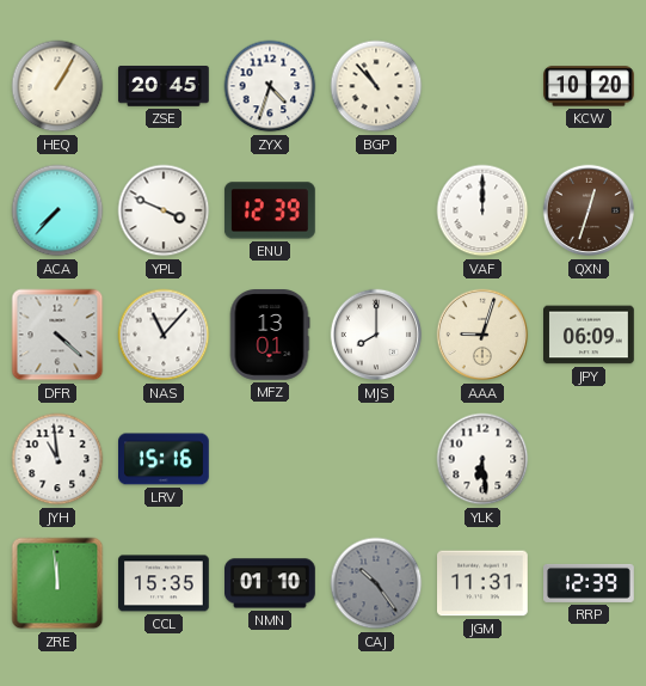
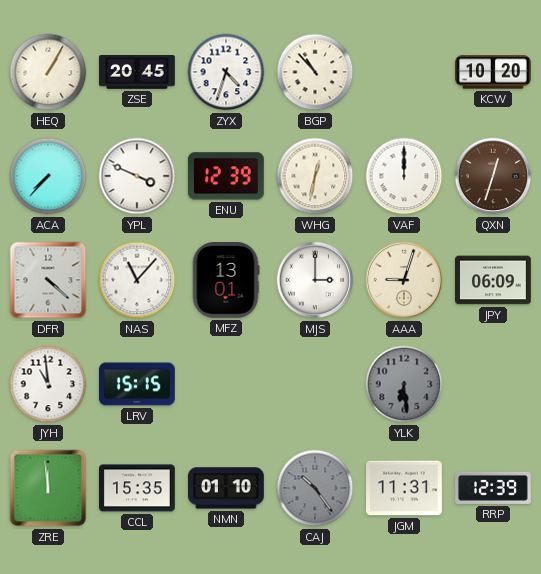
WHG: none -> 12:32
MJS: 8:00 -> 3:00
LRV: 15:16 -> 15:15
YLK dial: white -> grey
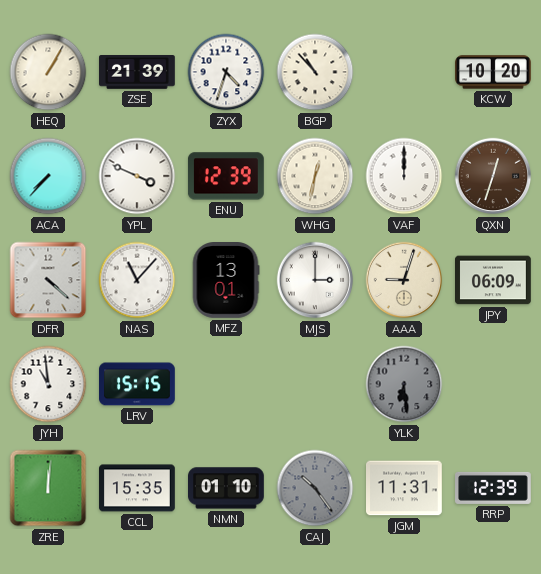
ZSE: 20:45 -> 21:39
ZRE: 11:59 -> 12:01
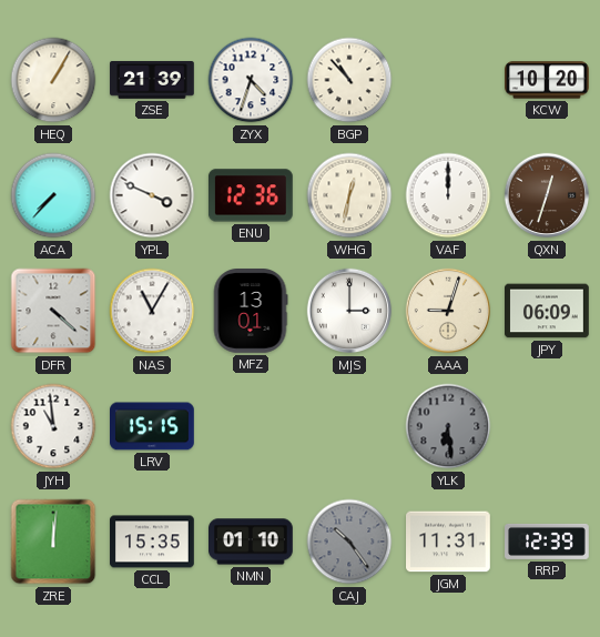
ENU: 12:39 -> 12:36
NAS: 11:07 -> 11:05
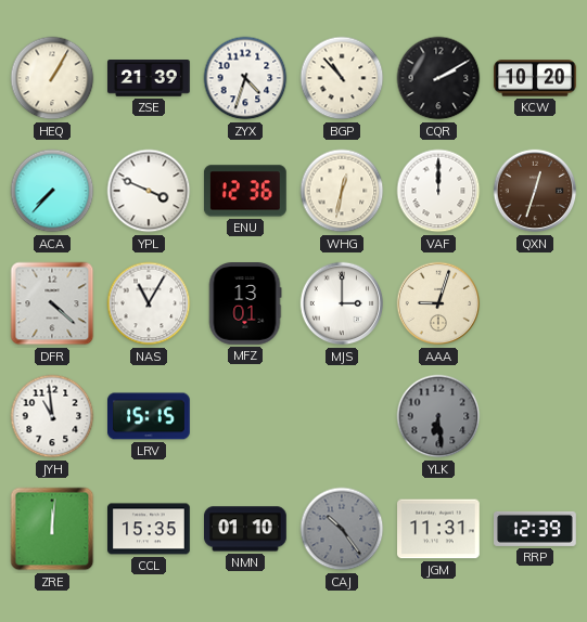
CQR: none -> 2:10
JPY: 06:09 -> none
